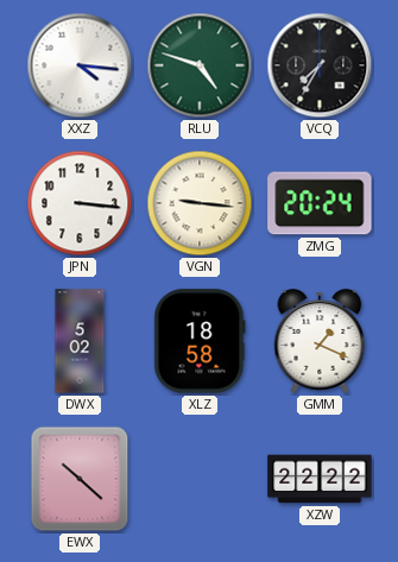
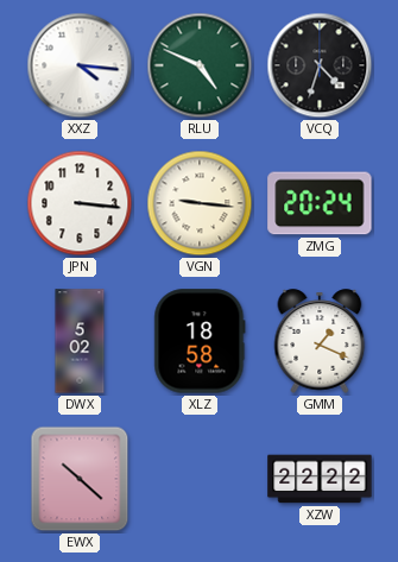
RLU: 4:48 -> 4:49
VCQ: 7:35 -> 4:33
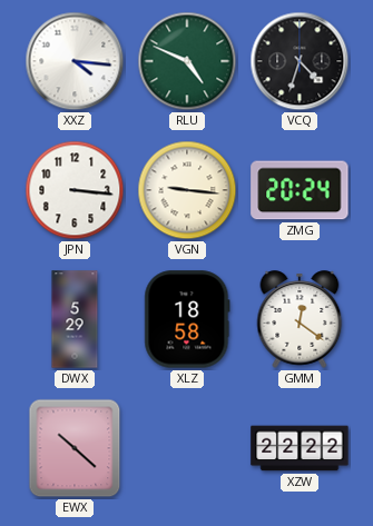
DWX: 5:02 -> 5:29
GMM: 1:19 -> 12:21
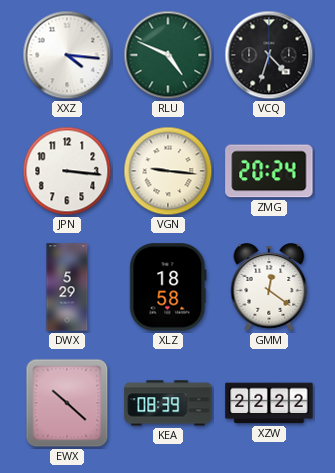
KEA: none -> 08:39
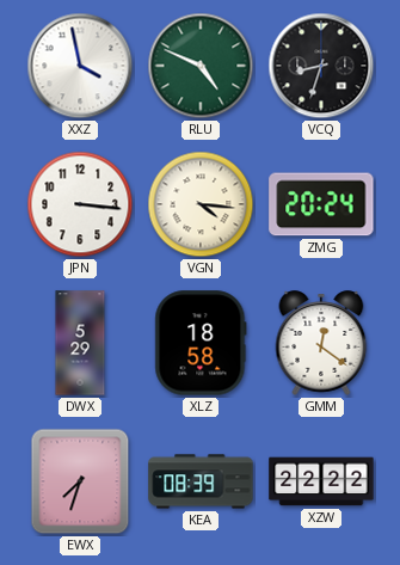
XXZ: 4:16 -> 3:58
VCQ: 4:33 -> 8:33
VGN: 9:16 -> 4:16
EWX: 10:22 -> 7:33
